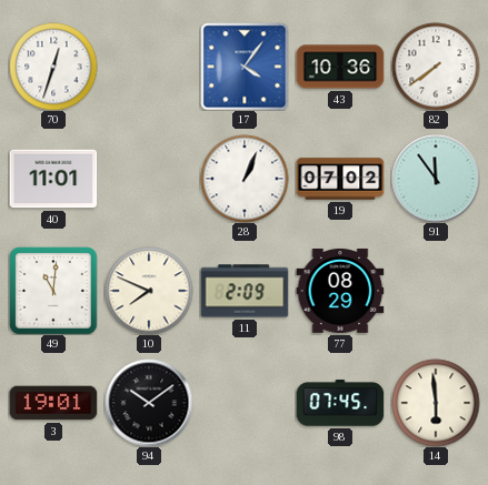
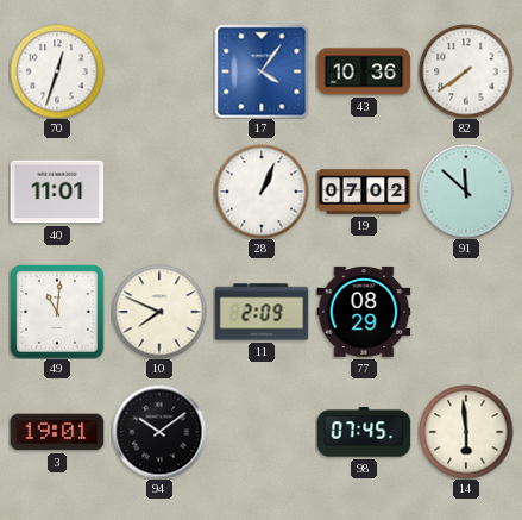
91: 11:54 -> 11:52
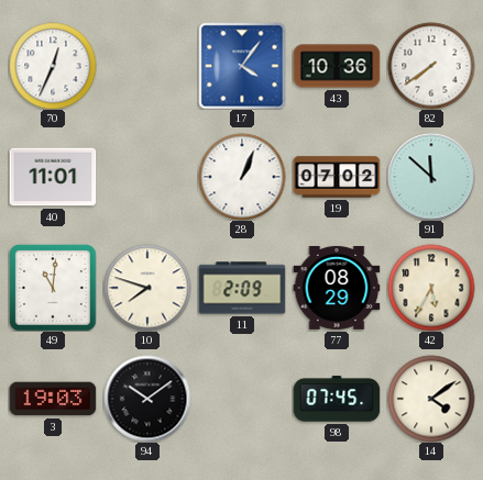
70: 12:33 -> 12:34
10: 7:49 -> 7:48
42: none -> 5:35
3: 19:01 -> 19:03
14: 5:59 -> 4:09
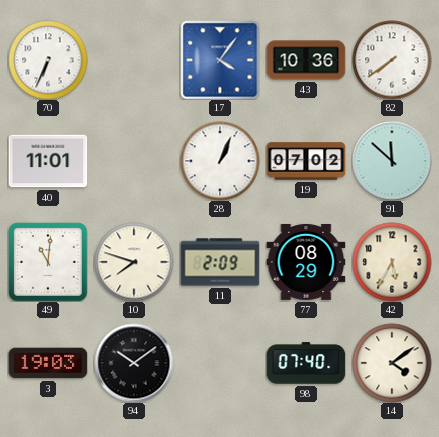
70: 12:34 -> 6:34
98: 07:45 -> 07:40
